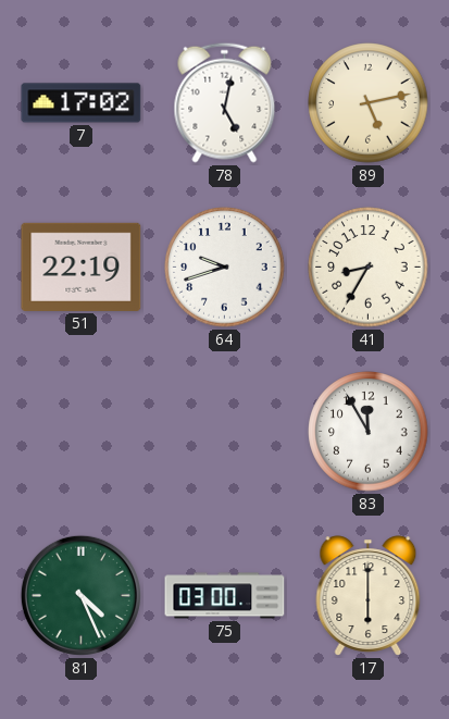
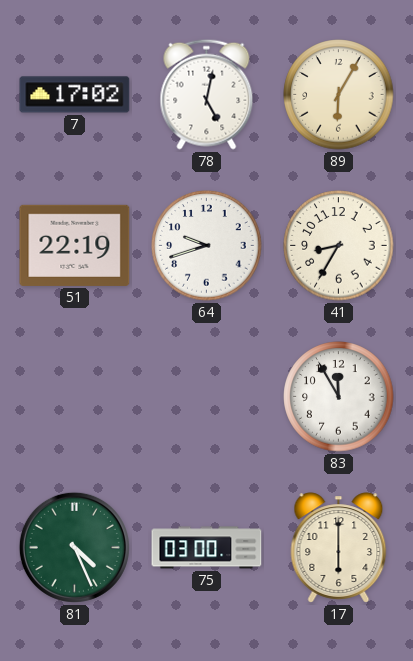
89: 5:13 -> 6:05
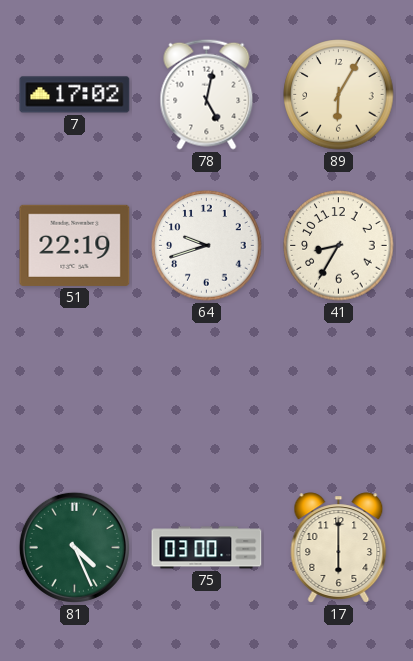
83: 11:55 -> none
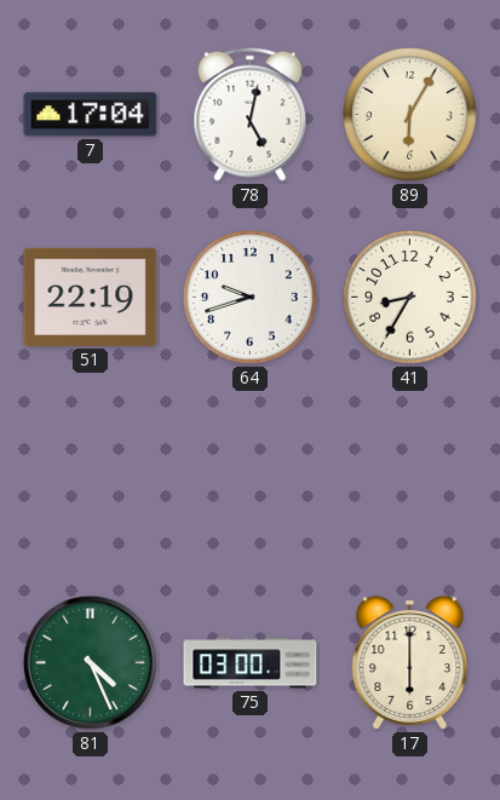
7: 17:02 -> 17:04
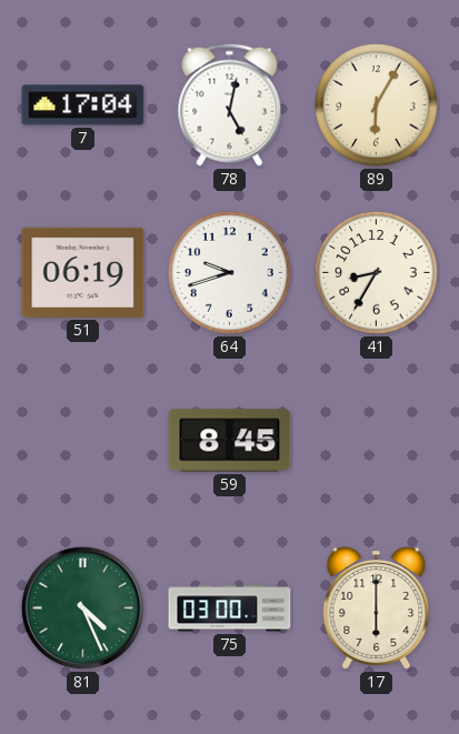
51: 22:19 -> 06:19
59: none -> 8:45
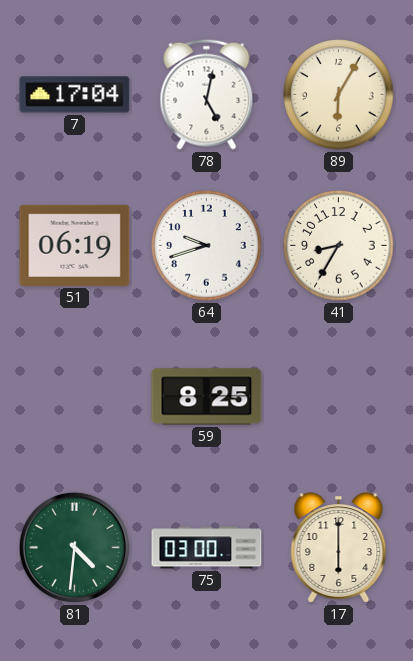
59: 8:45 -> 8:25
81: 4:26 -> 4:31
